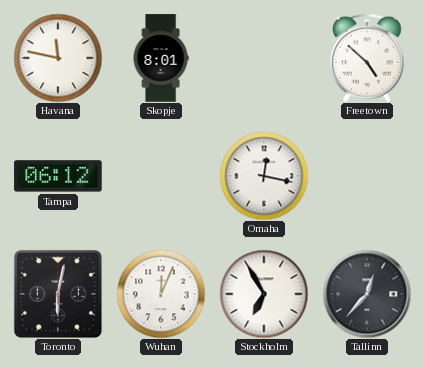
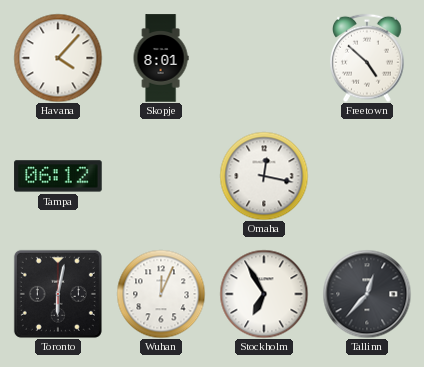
Havana: 11:47 -> 4:07
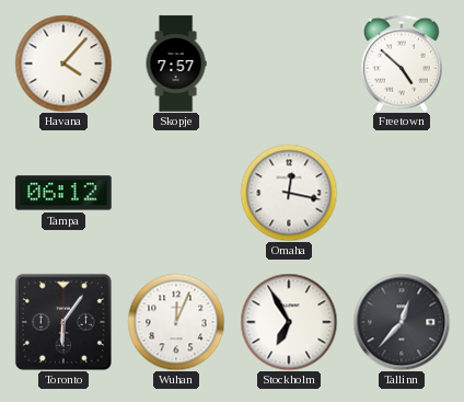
Skopje: 8:01 -> 7:57
Toronto: 6:02 -> 6:06
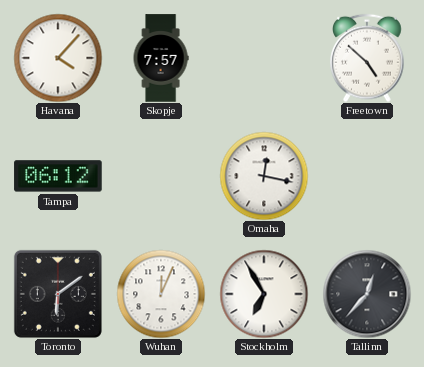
Toronto: 6:06 -> 6:09
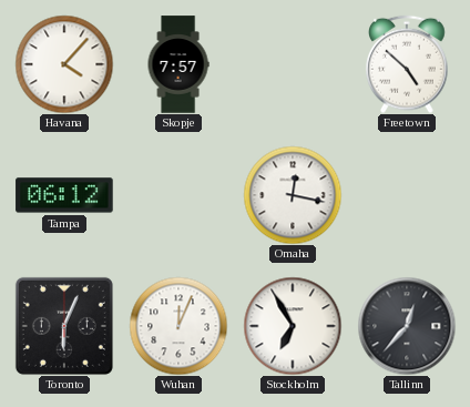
Toronto: 6:09 -> 6:04
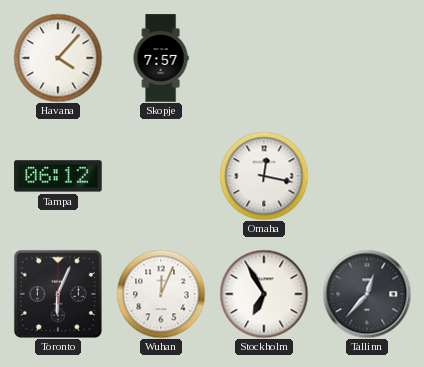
Freetown: 4:52 -> none
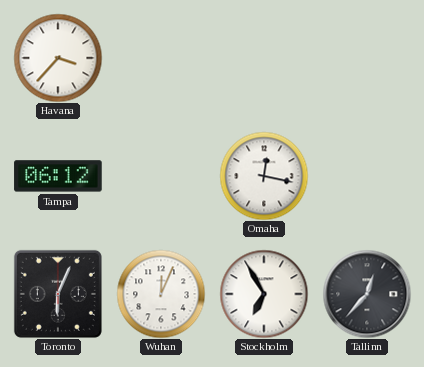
Havana: 4:07 -> 3:37
Skopje: 7:57 -> none
